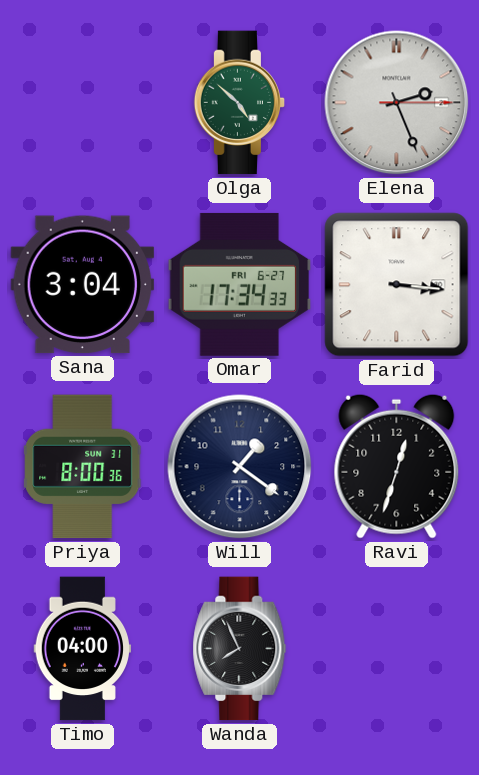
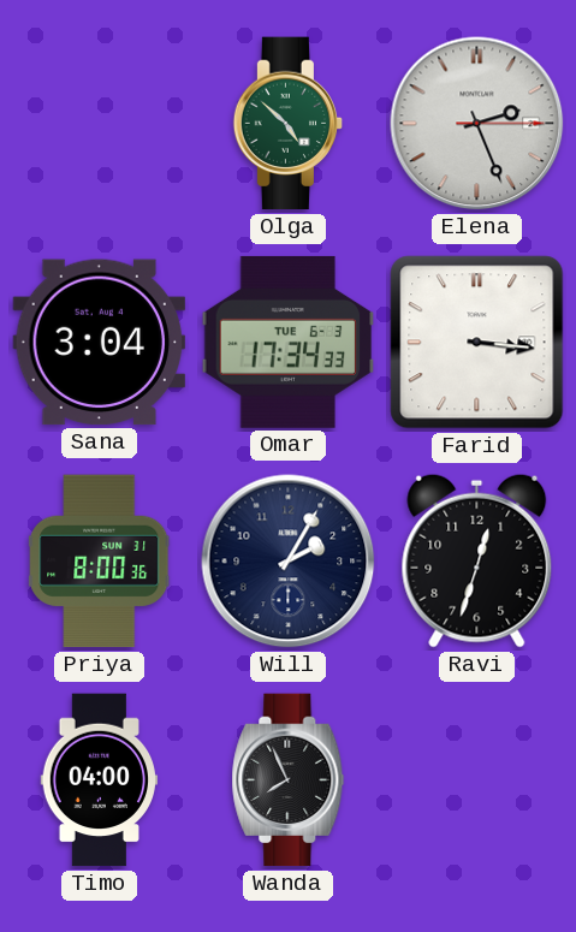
Omar date: FRI 6-27 -> TUE 6-3
Will: 1:21 -> 2:05
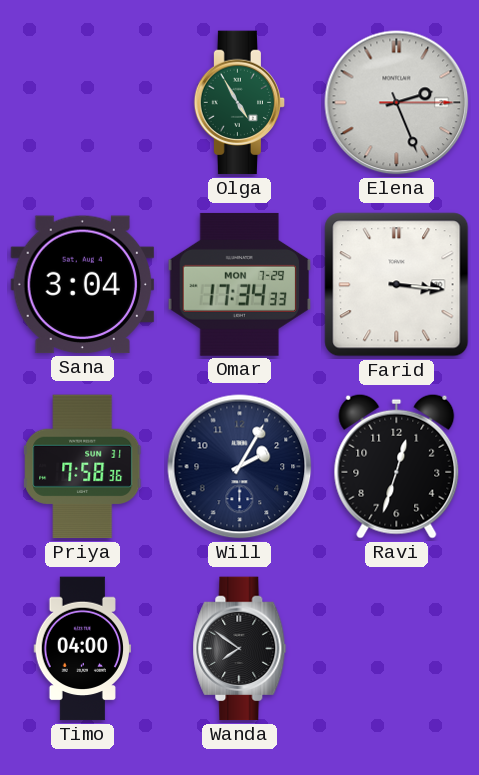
Olga: 4:52 -> 4:55
Omar date: TUE 6-3 -> MON 7-29
Priya: 8:00 -> 7:58
Wanda: 7:56 -> 7:51
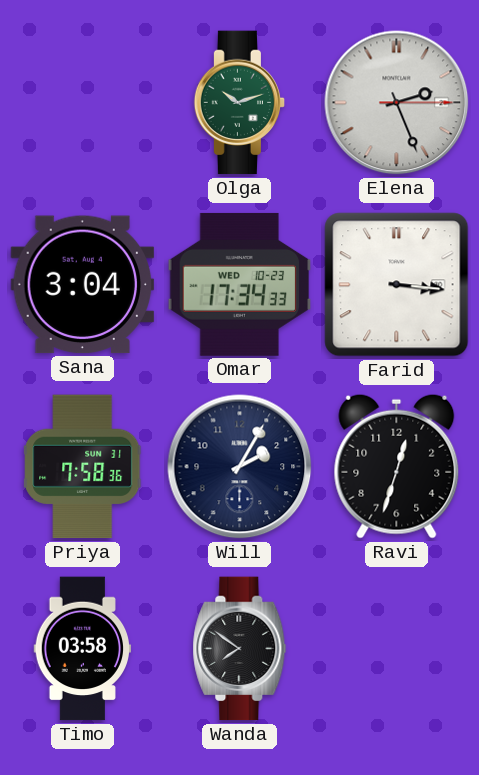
Olga: 4:55 -> 10:12
Omar date: MON 7-29 -> WED 10-23
Timo: 04:00 -> 03:58
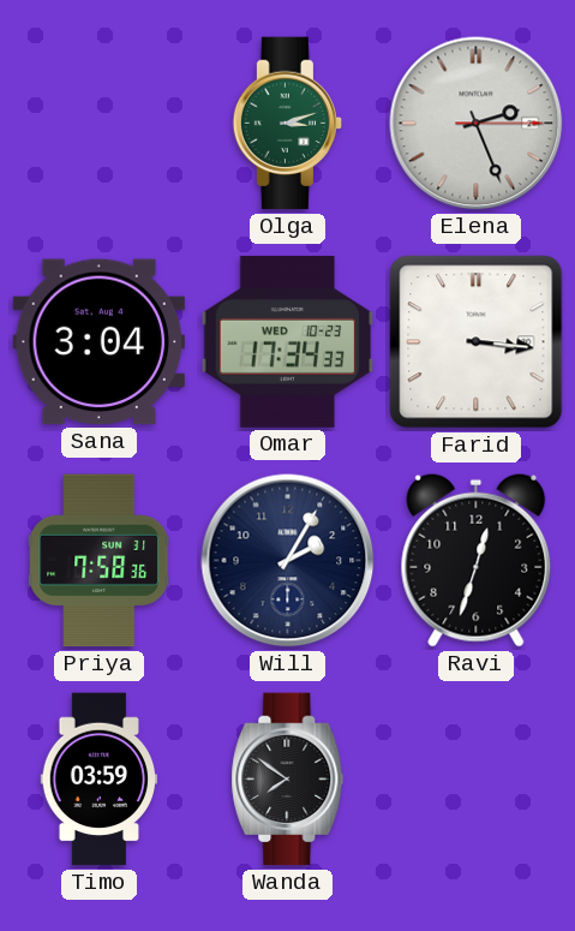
Olga: 10:12 -> 3:12
Timo: 03:58 -> 03:59
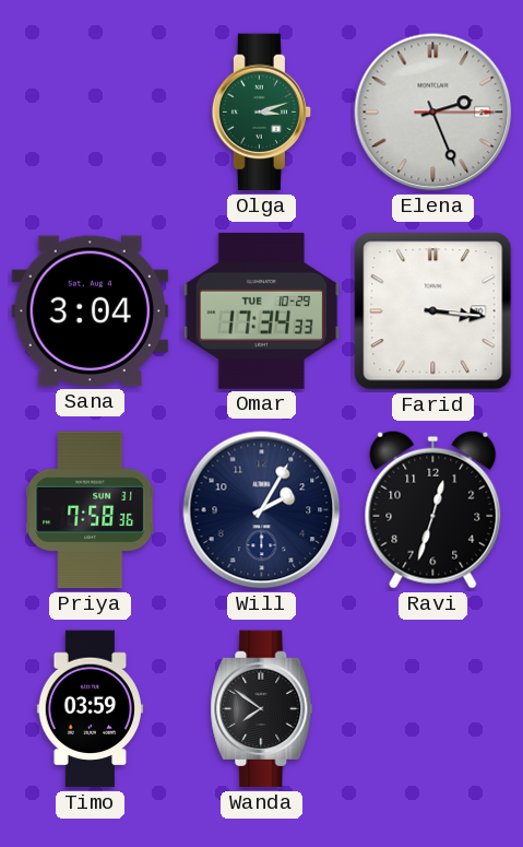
Omar date: WED 10-23 -> TUE 10-29
